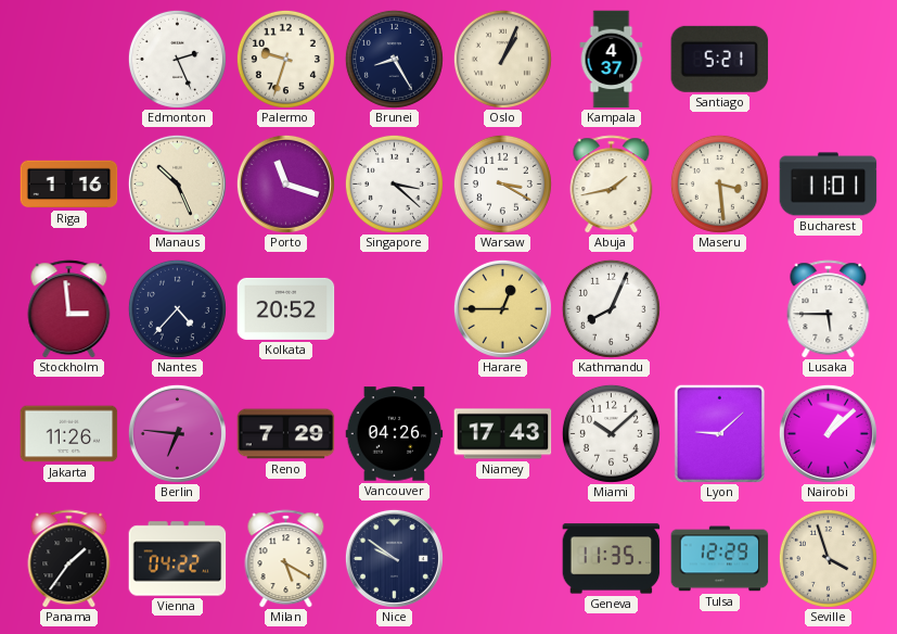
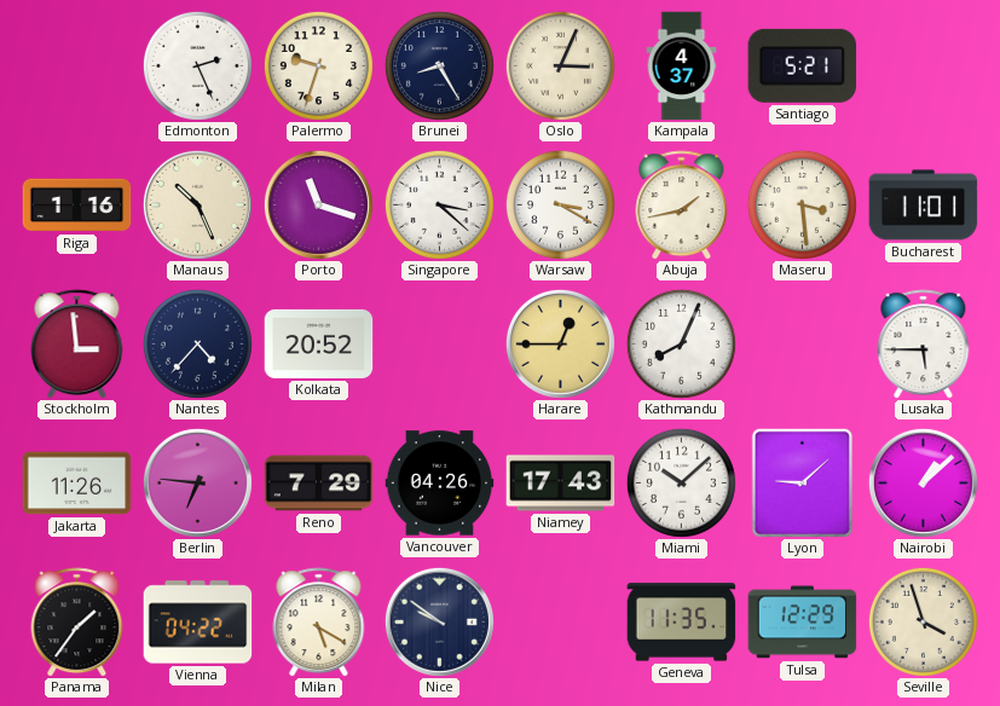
Oslo: 1:04 -> 3:04
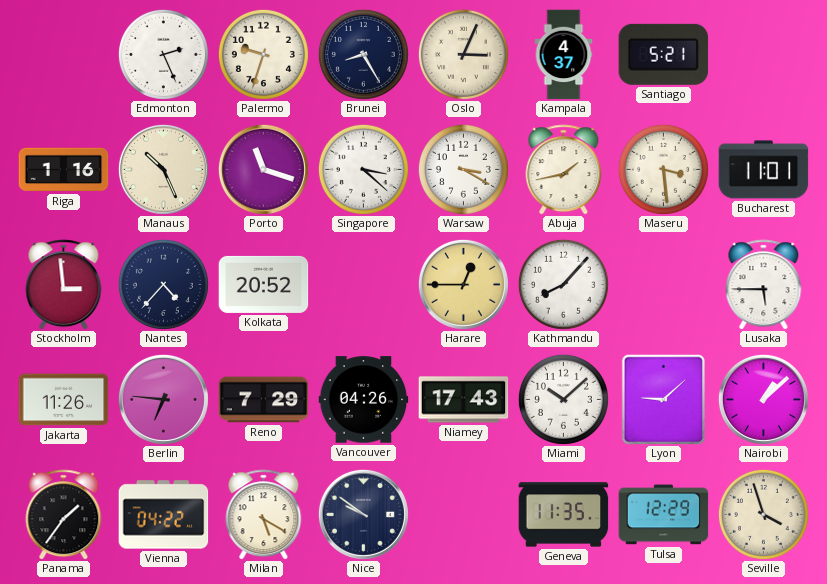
Kathmandu: 8:04 -> 8:07
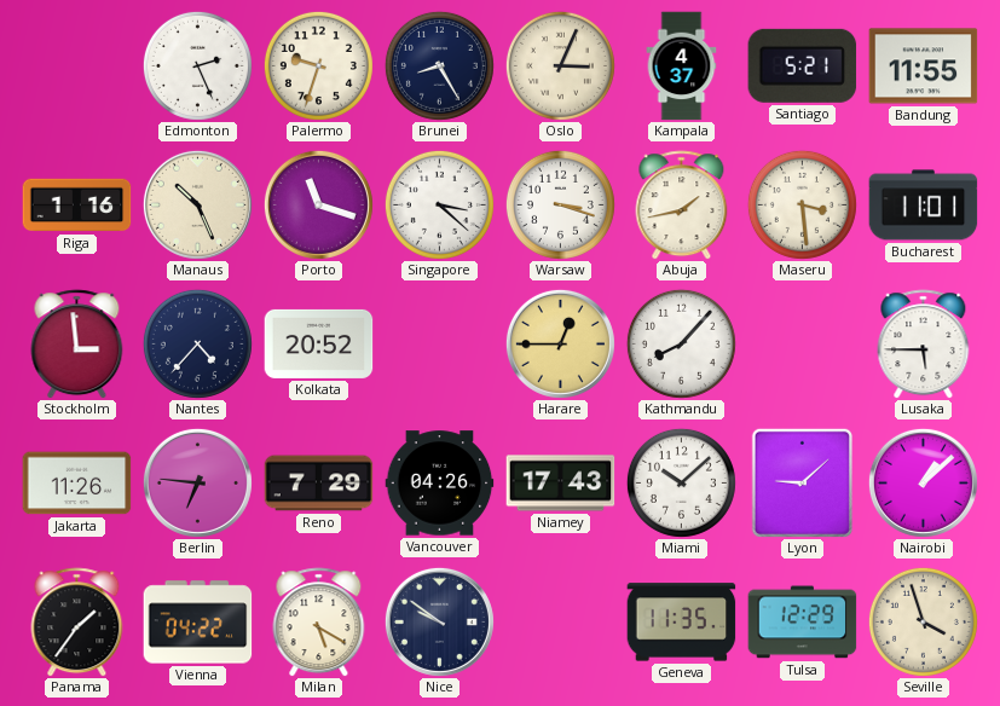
Bandung: none -> 11:55
Warsaw: 3:20 -> 3:18
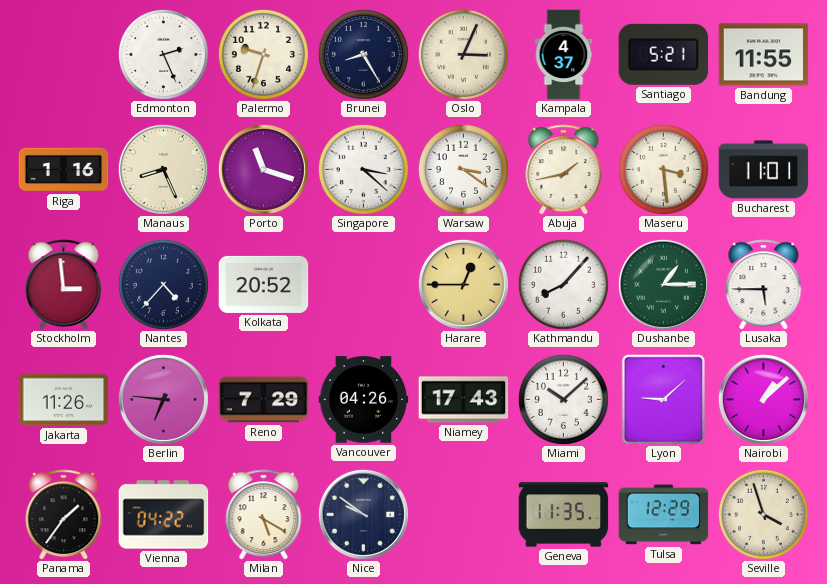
Manaus: 10:26 -> 8:26
Warsaw: 3:18 -> 3:21
Dushanbe: none -> 1:15
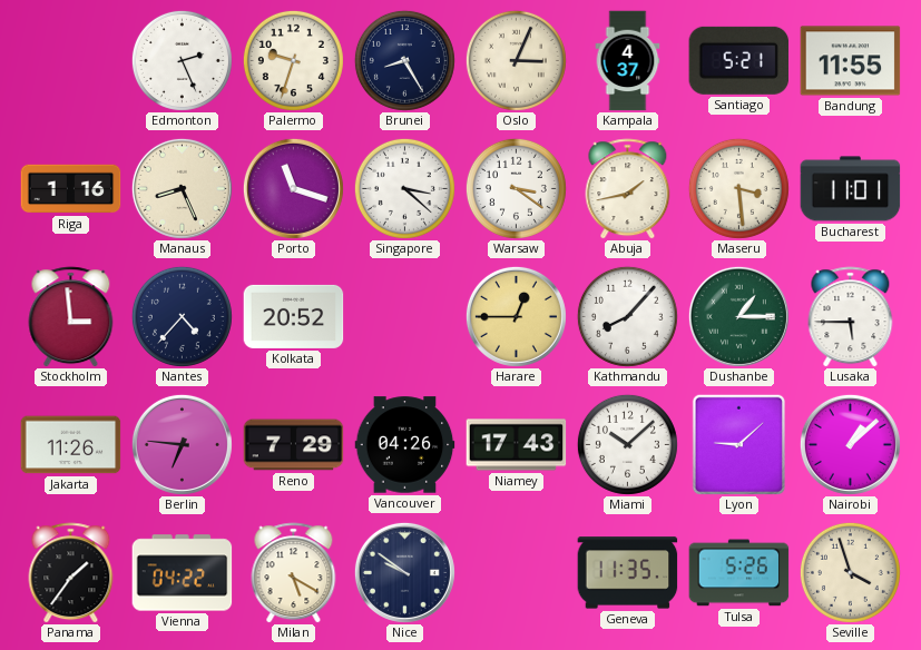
Tulsa: 12:29 -> 5:26
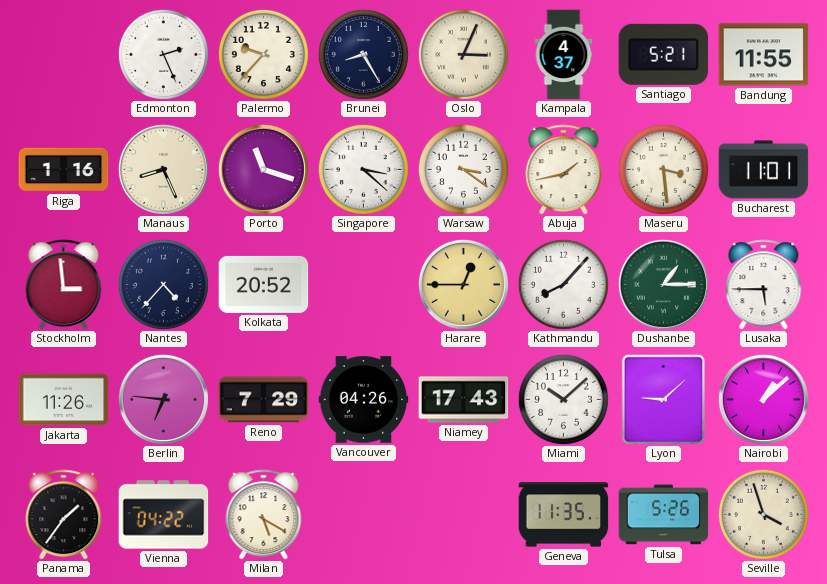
Palermo: 9:33 -> 9:37
Nice: 9:51 -> none
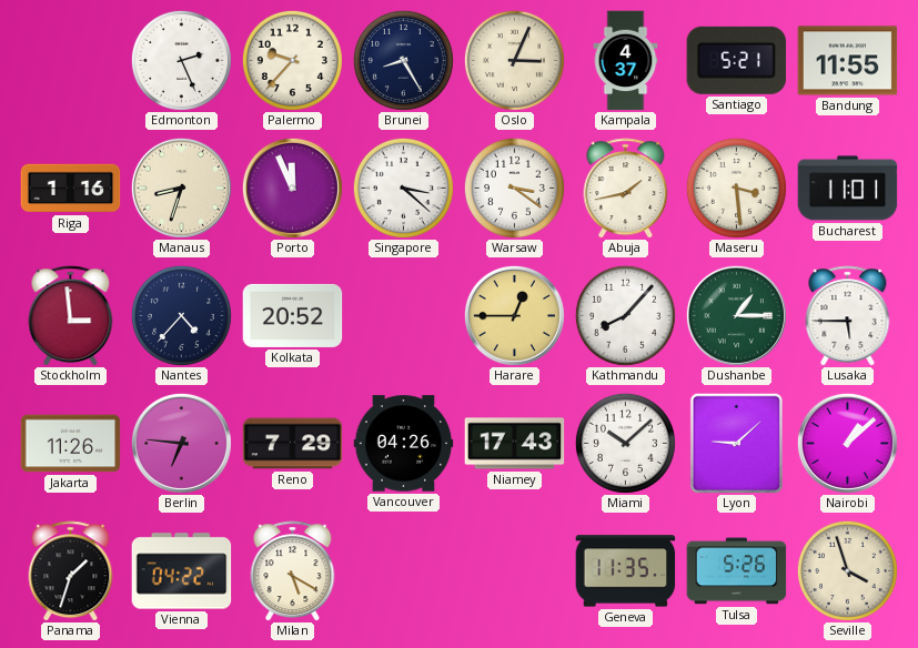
Manaus: 8:26 -> 8:33
Porto: 11:18 -> 11:56
Panama: 1:36 -> 1:33
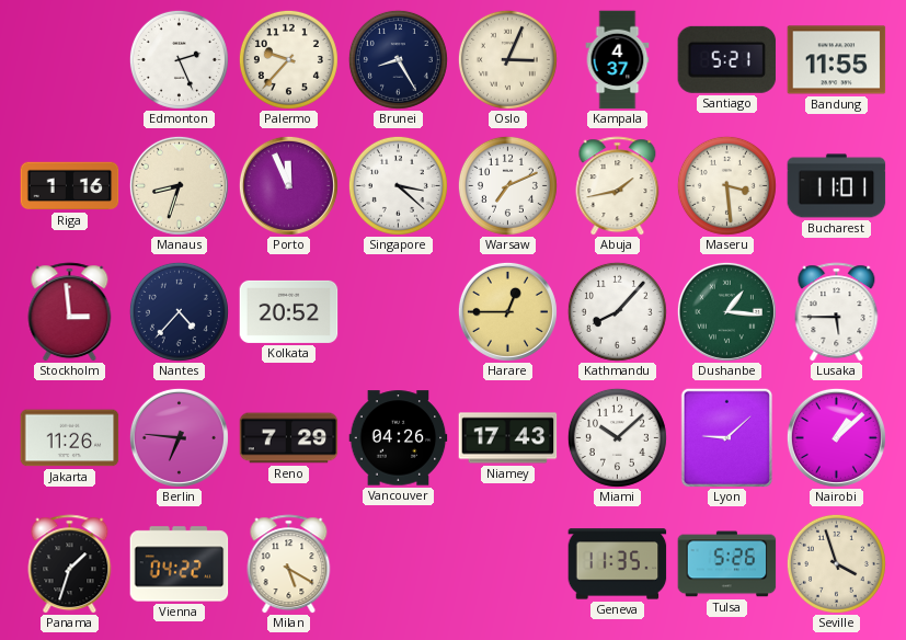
Warsaw: 3:21 -> 7:11
Dushanbe: 1:15 -> 1:16
